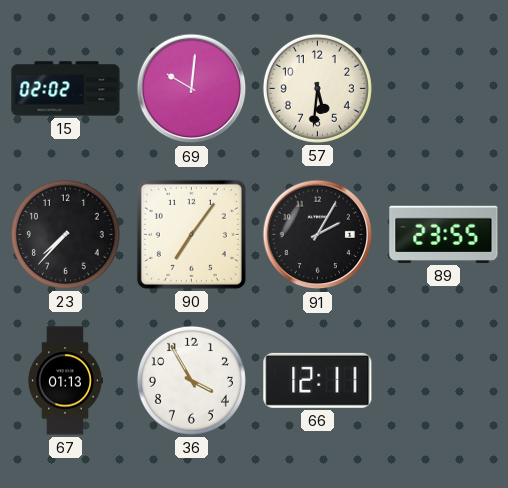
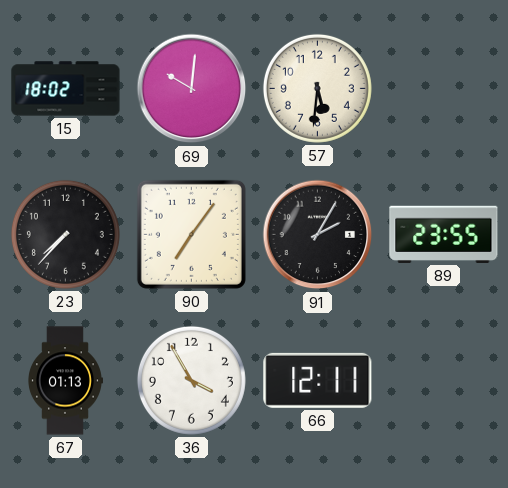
15: 02:02 -> 18:02
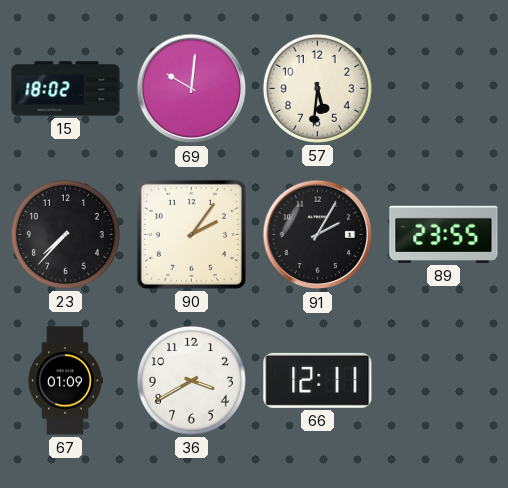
90: 7:06 -> 2:06
67: 01:13 -> 01:09
36: 3:55 -> 3:40
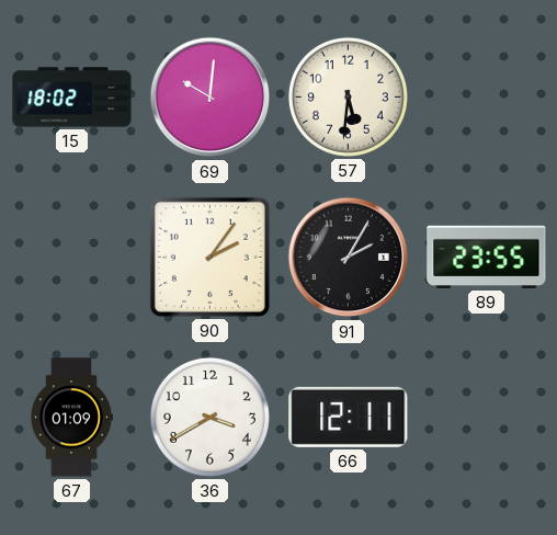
23: 7:37 -> none
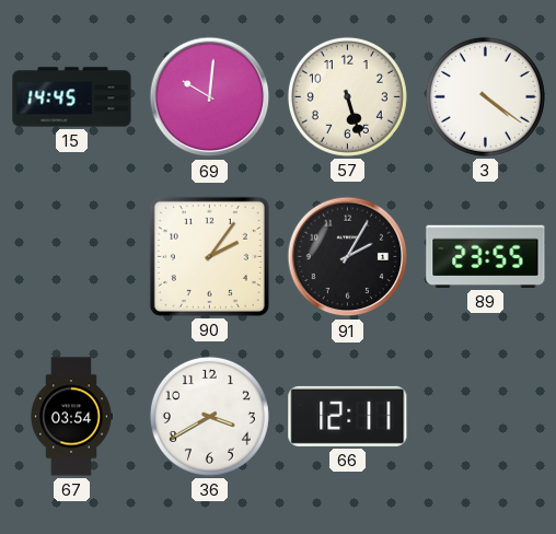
15: 18:02 -> 14:45
57: 5:31 -> 5:27
3: none -> 4:21
67: 01:09 -> 03:54
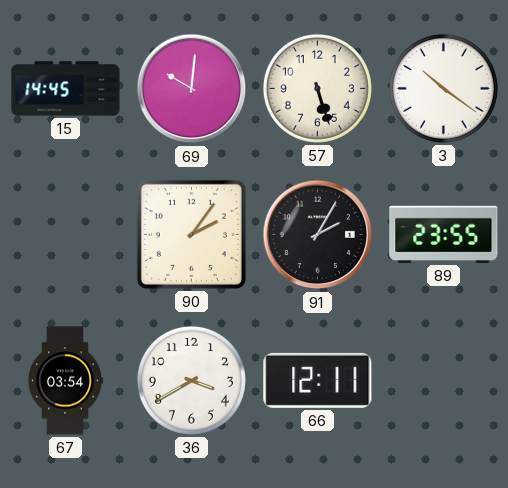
3: 4:21 -> 10:21
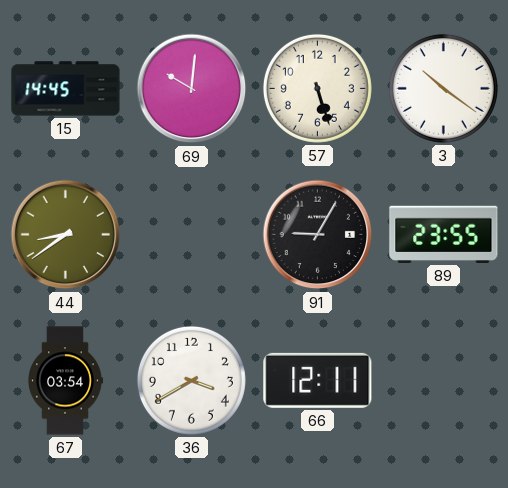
44: none -> 8:39
90: 2:06 -> none
91: 2:05 -> 9:05
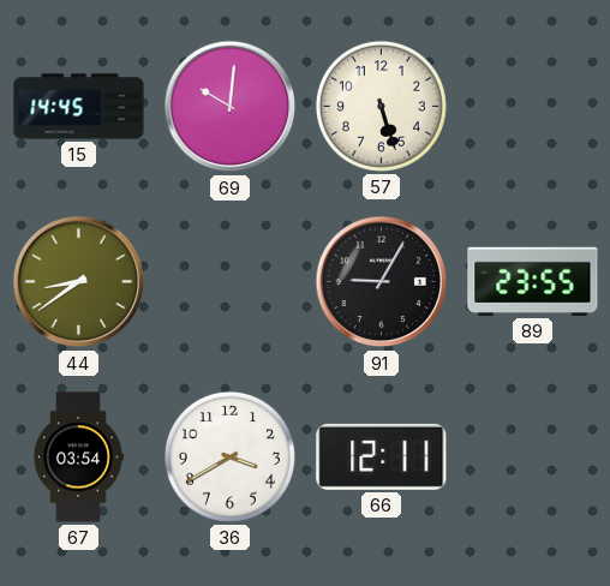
3: 10:21 -> none
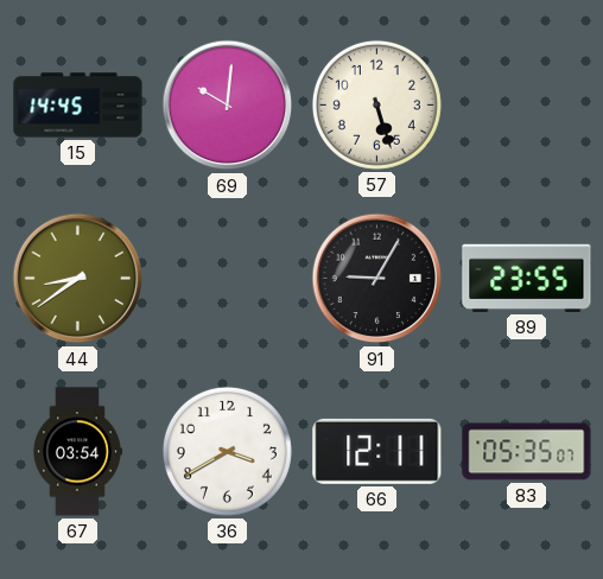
83: none -> 05:35
